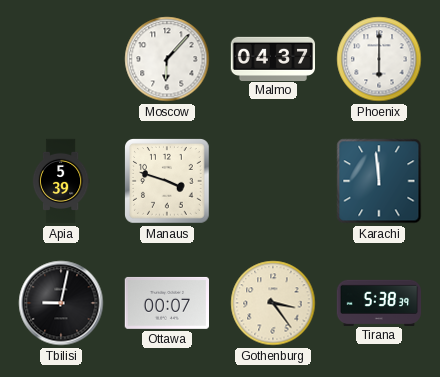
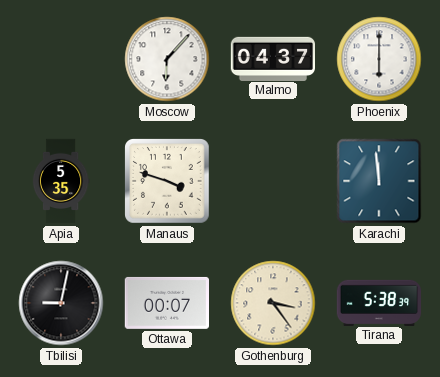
Apia: 5:39 -> 5:35
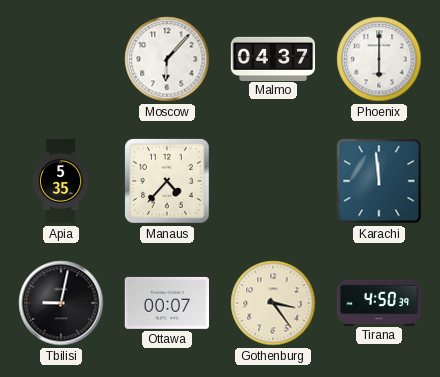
Manaus: 3:48 -> 4:37
Tirana: 5:38 -> 4:50
